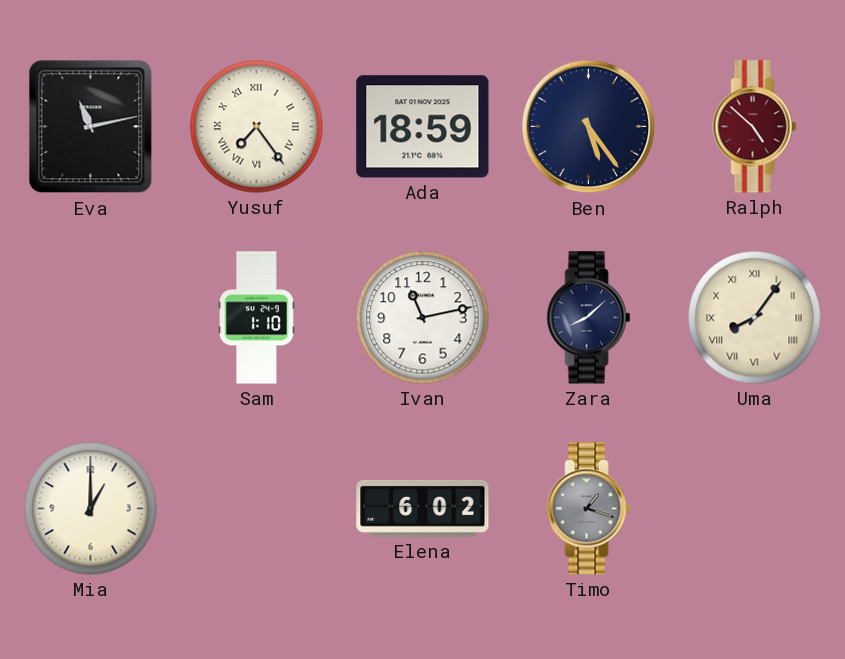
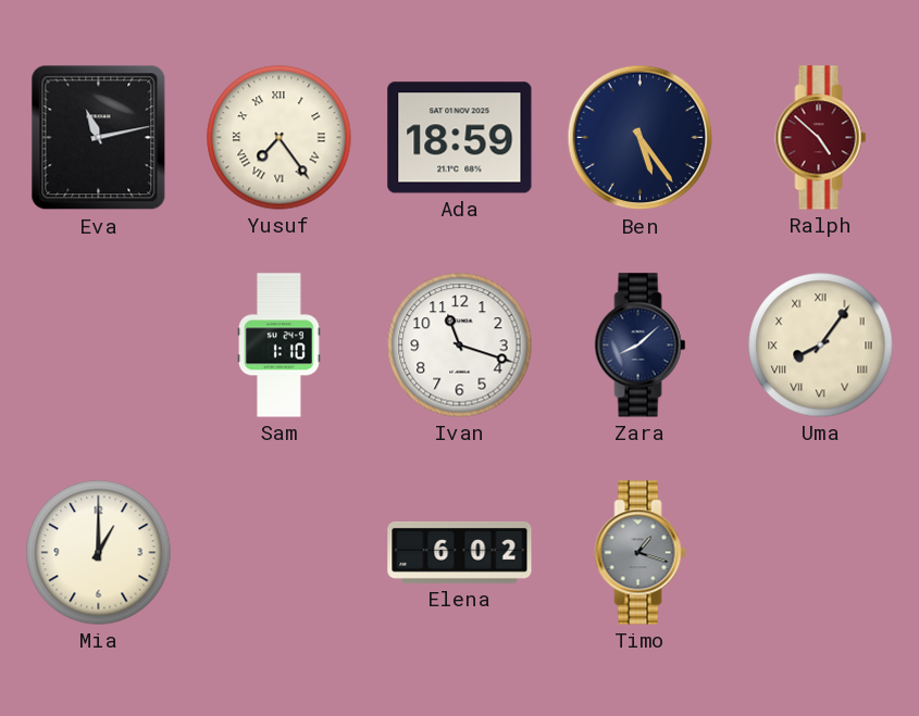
Ivan: 11:13 -> 11:18
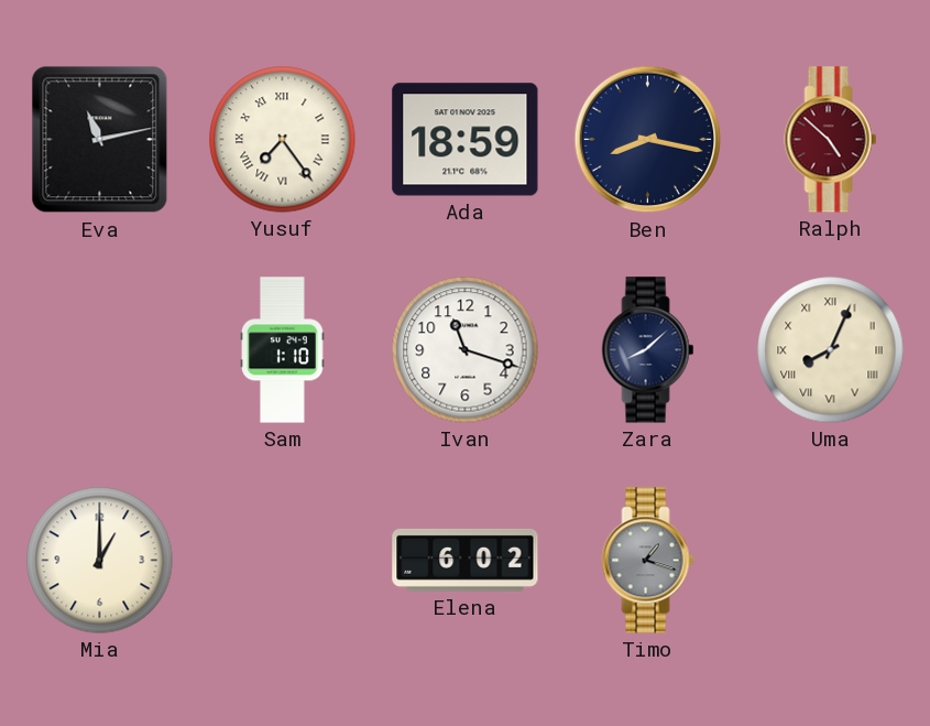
Ben: 5:24 -> 8:17
Uma: 8:06 -> 8:04
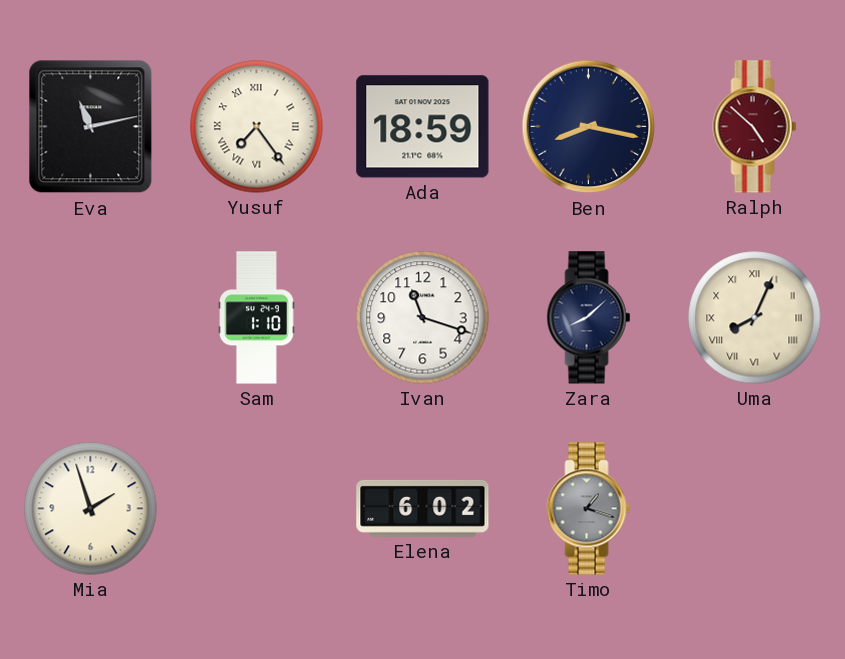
Mia: 1:00 -> 1:57
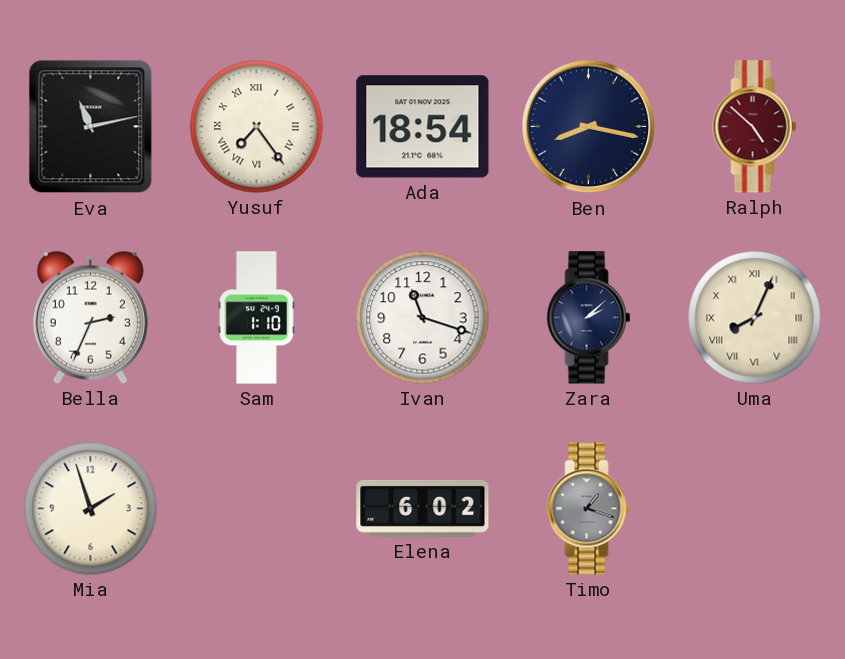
Ada: 18:59 -> 18:54
Bella: none -> 2:34
Zara: 8:08 -> 2:08
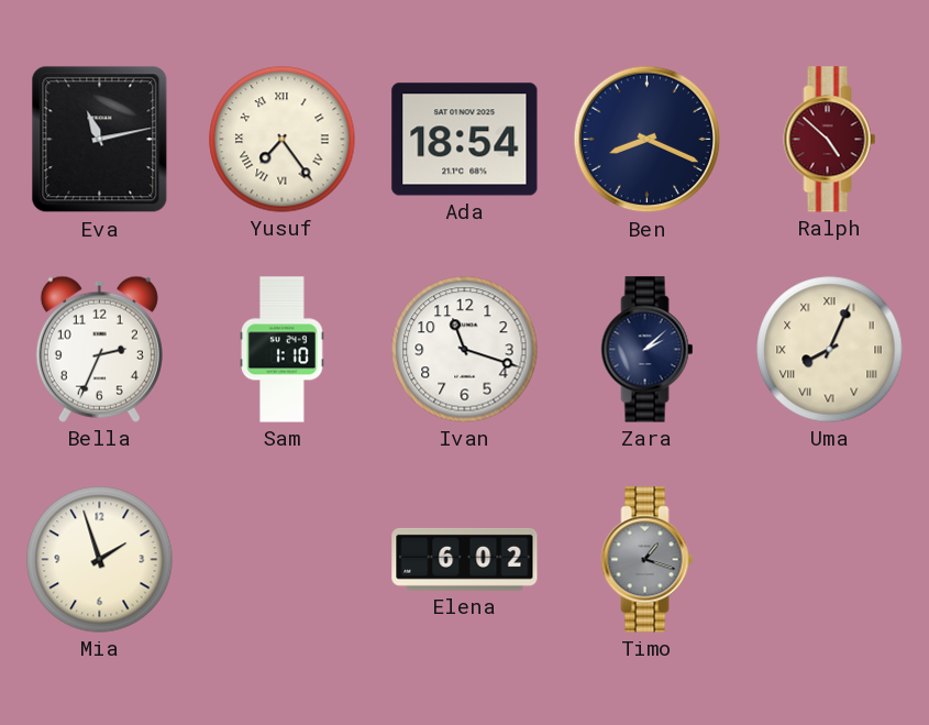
Ben: 8:17 -> 8:19
